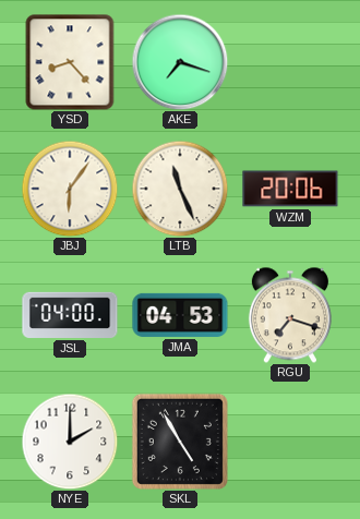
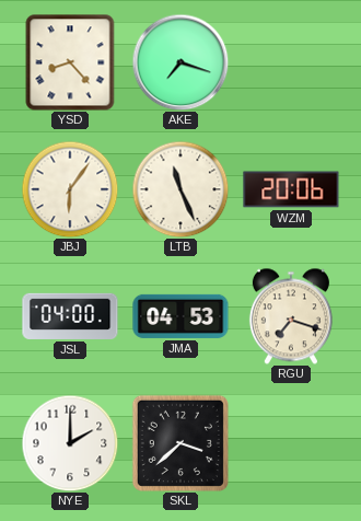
SKL: 4:55 -> 3:38
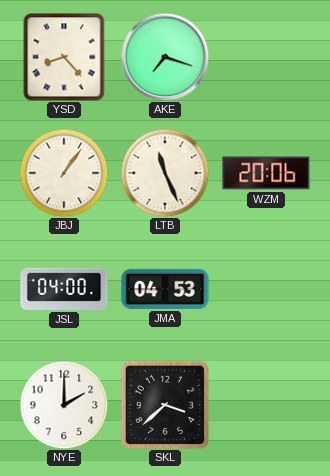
JBJ: 6:06 -> 1:06
RGU: 7:18 -> none
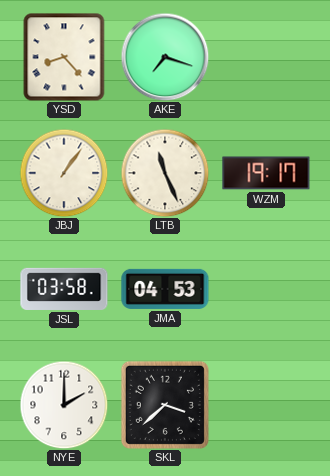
WZM: 20:06 -> 19:17
JSL: 04:00 -> 03:58
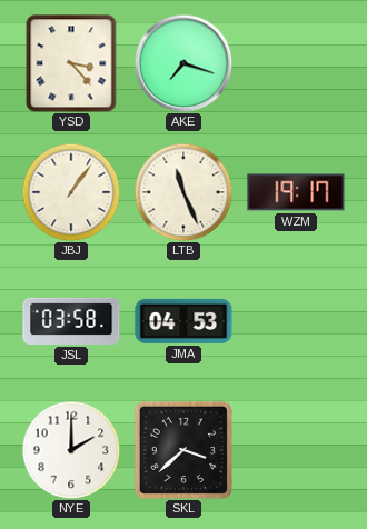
YSD: 8:23 -> 3:23
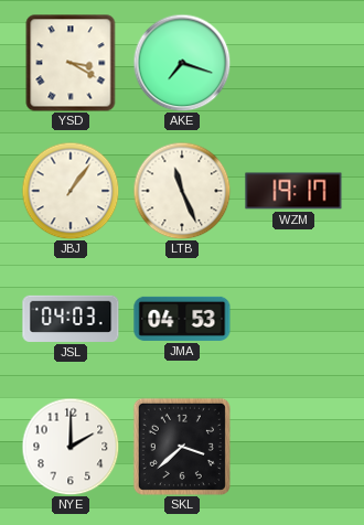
YSD: 3:23 -> 3:20
JSL: 03:58 -> 04:03
